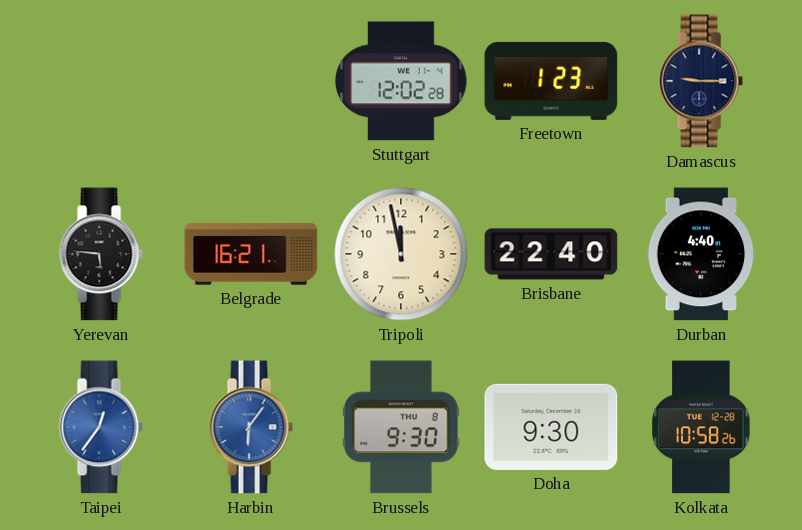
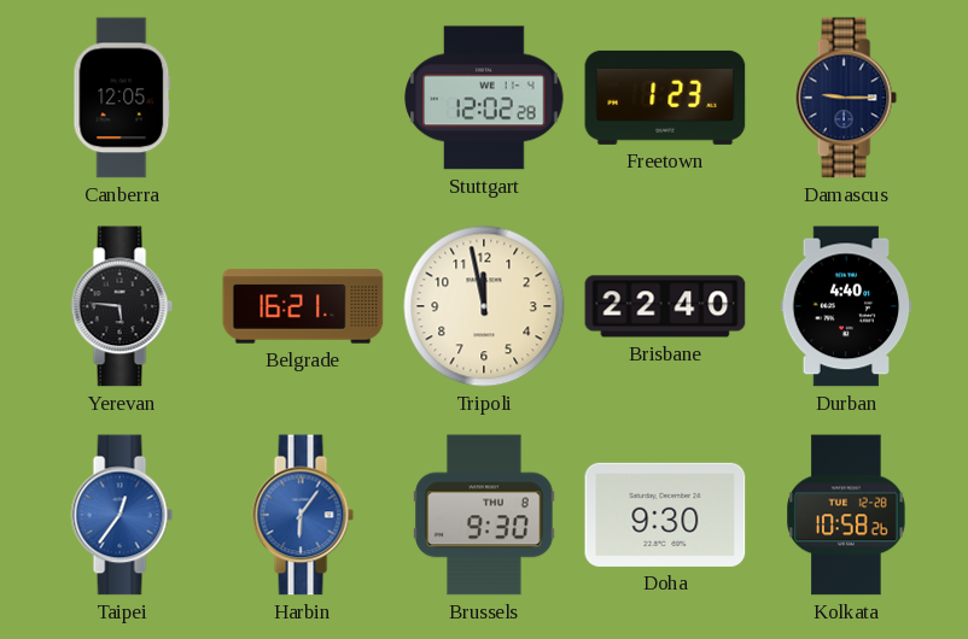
Canberra: none -> 12:05
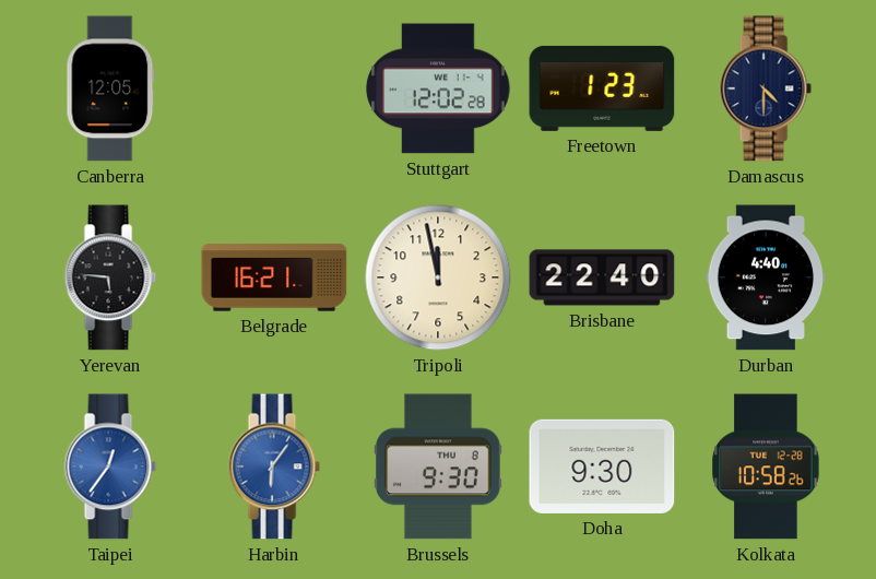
Damascus: 9:15 -> 4:30
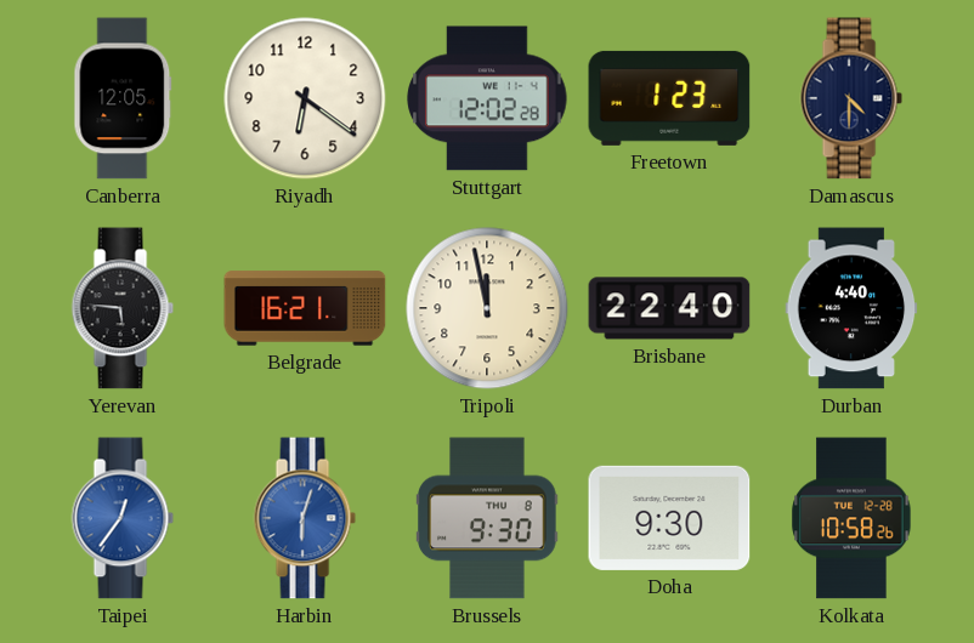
Riyadh: none -> 6:21
Harbin: 6:06 -> 6:03
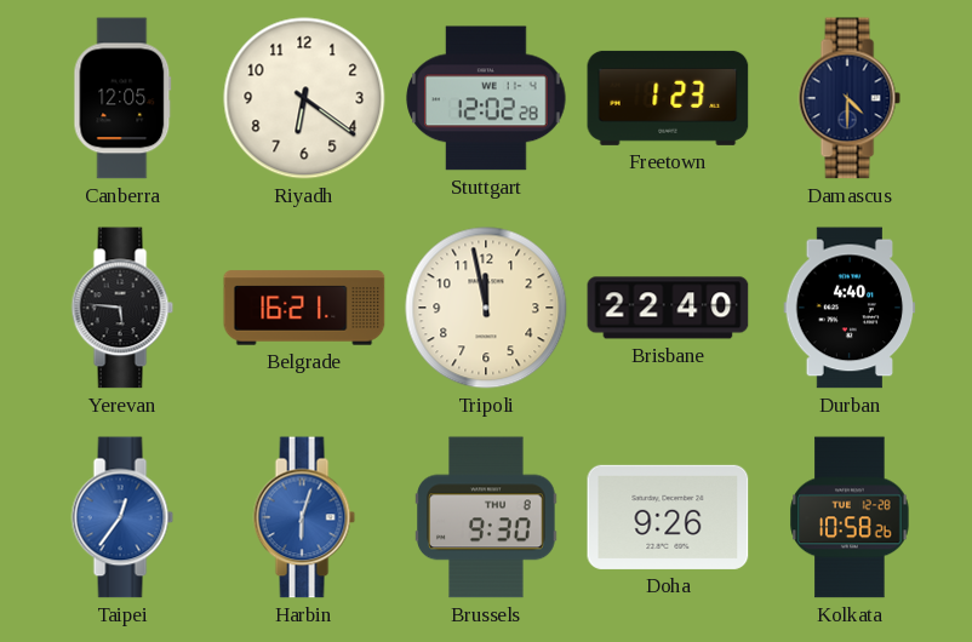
Doha: 9:30 -> 9:26
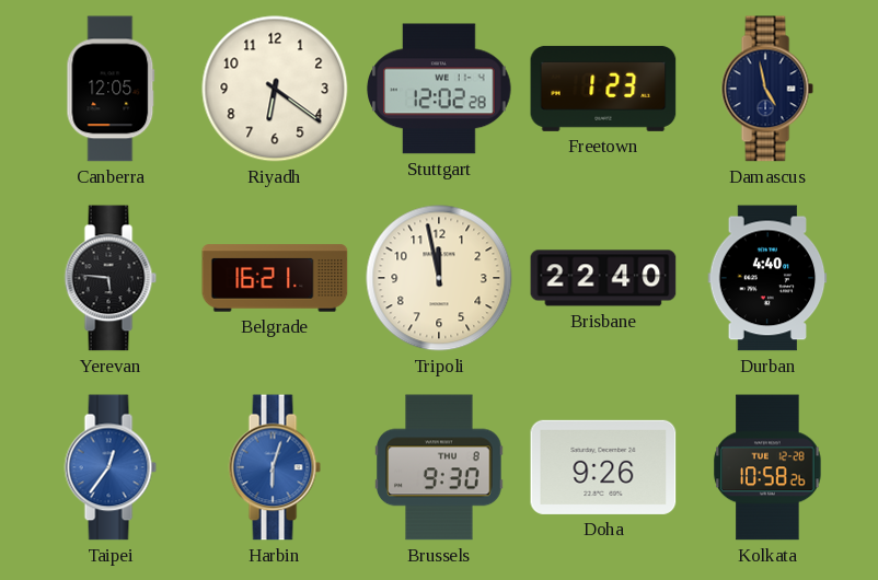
Damascus: 4:30 -> 4:58
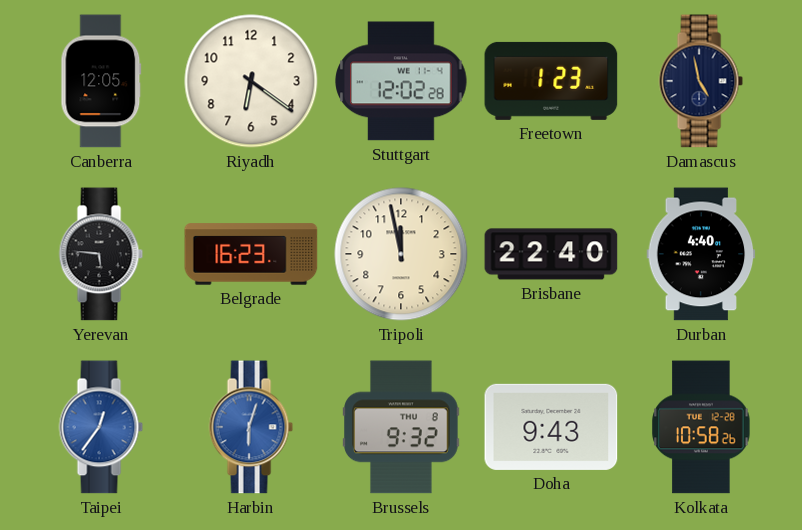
Belgrade: 16:21 -> 16:23
Brussels: 9:30 -> 9:32
Doha: 9:26 -> 9:43
